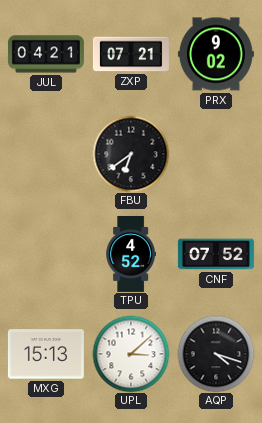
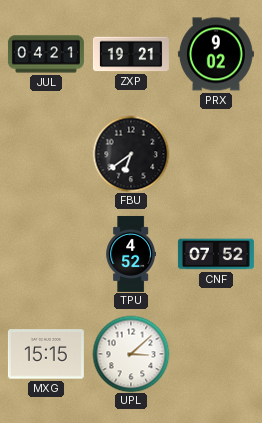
ZXP: 07:21 -> 19:21
MXG: 15:13 -> 15:15
AQP: 4:18 -> none
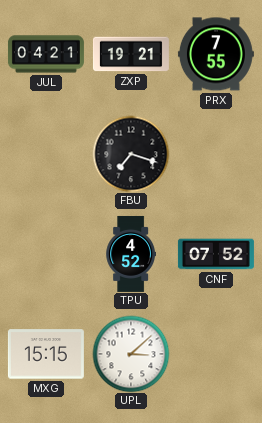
PRX: 9:02 -> 7:55
FBU: 6:39 -> 7:18
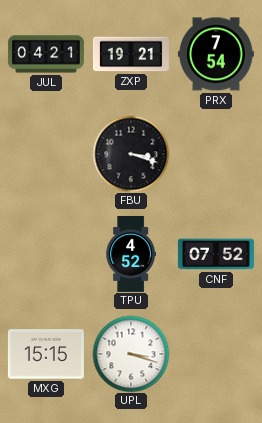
PRX: 7:55 -> 7:54
FBU: 7:18 -> 3:18
UPL: 3:08 -> 3:18
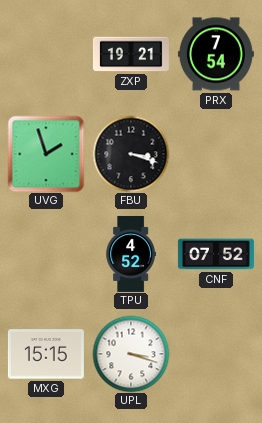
JUL: 04:21 -> none
UVG: none -> 1:57
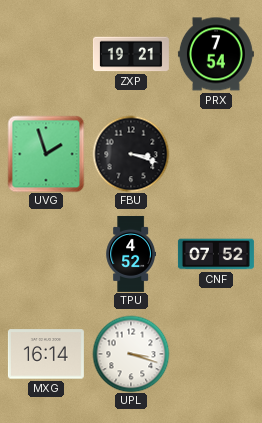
MXG: 15:15 -> 16:14
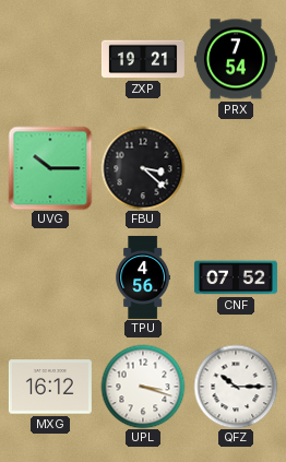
UVG: 1:57 -> 10:15
FBU: 3:18 -> 3:22
TPU: 4:52 -> 4:56
MXG: 16:14 -> 16:12
QFZ: none -> 10:15
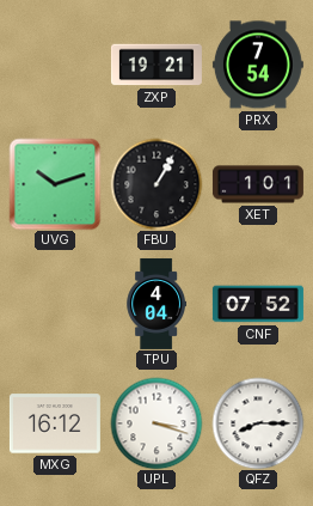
UVG: 10:15 -> 10:12
FBU: 3:22 -> 1:05
XET: none -> 1:01
TPU: 4:56 -> 4:04
QFZ: 10:15 -> 8:15
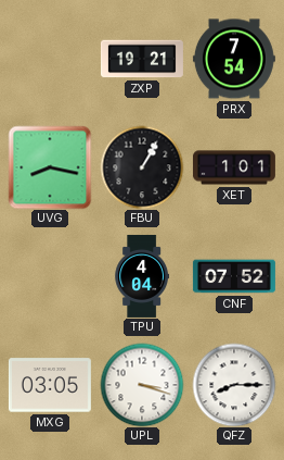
UVG: 10:12 -> 8:17
MXG: 16:12 -> 03:05
